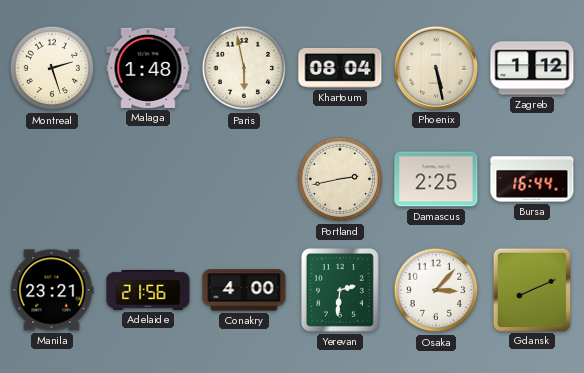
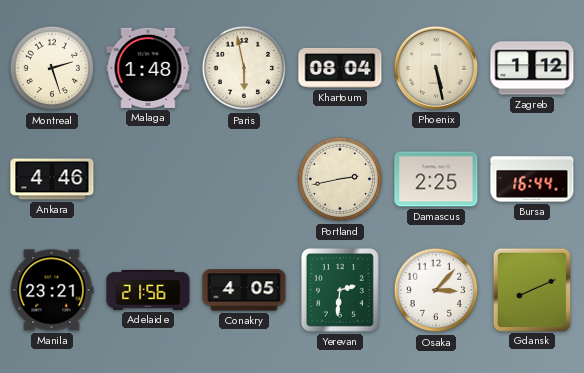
Ankara: none -> 4:46
Conakry: 4:00 -> 4:05
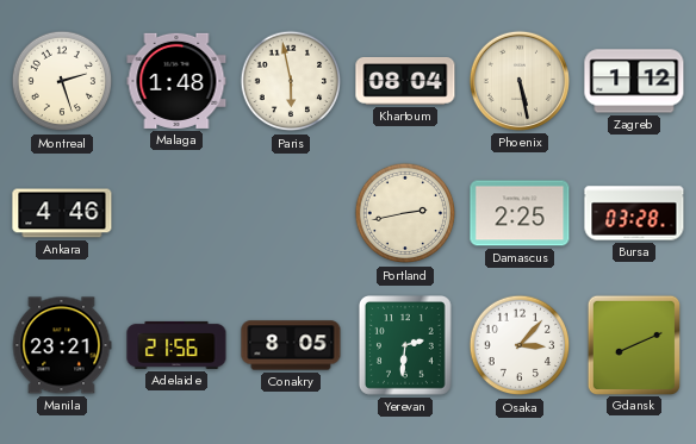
Bursa: 16:44 -> 03:28
Conakry: 4:05 -> 8:05
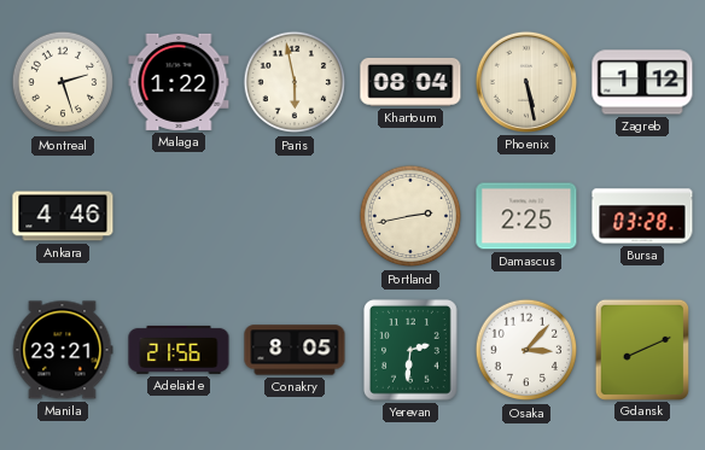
Malaga: 1:48 -> 1:22
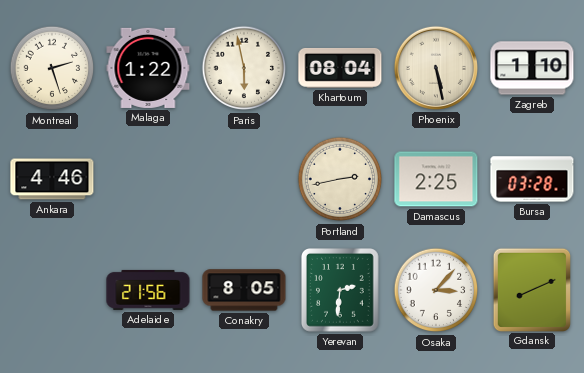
Zagreb: 1:12 -> 1:10
Manila: 23:21 -> none
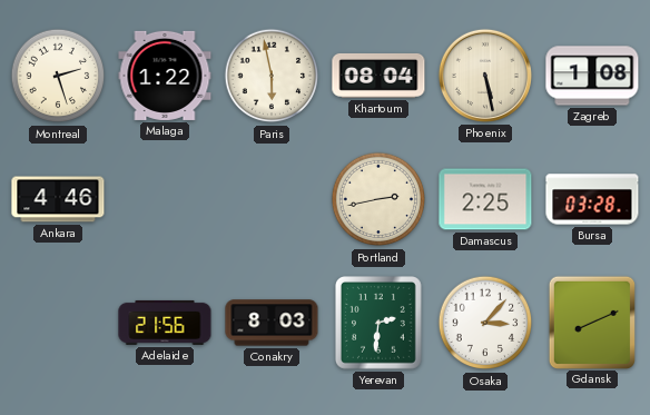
Zagreb: 1:10 -> 1:08
Conakry: 8:05 -> 8:03
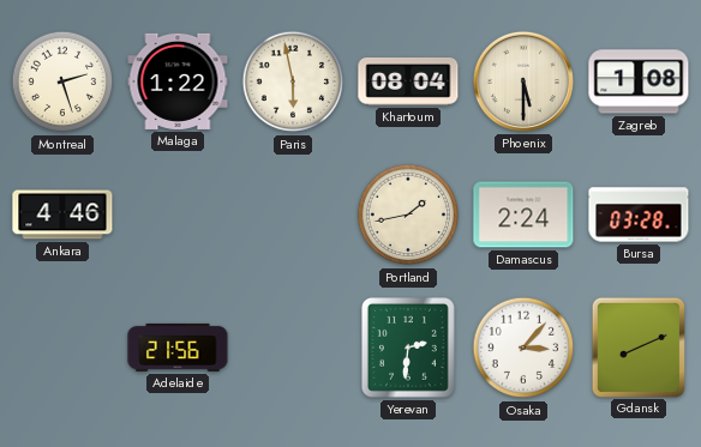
Phoenix: 5:28 -> 5:30
Portland: 2:43 -> 1:43
Damascus: 2:25 -> 2:24
Conakry: 8:03 -> none
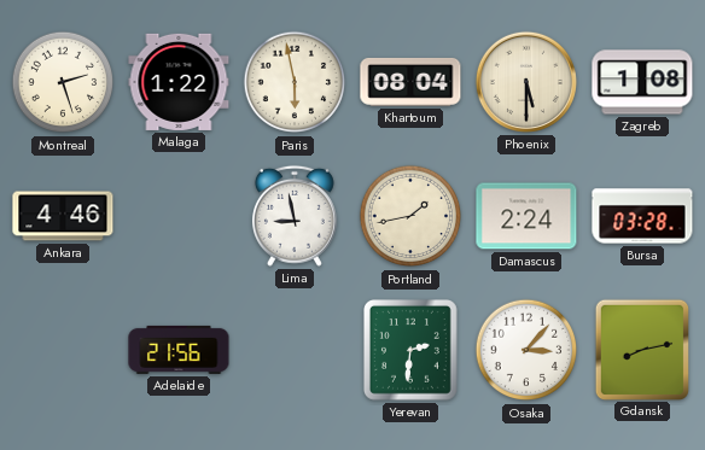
Lima: none -> 8:58
Gdansk: 8:11 -> 8:13
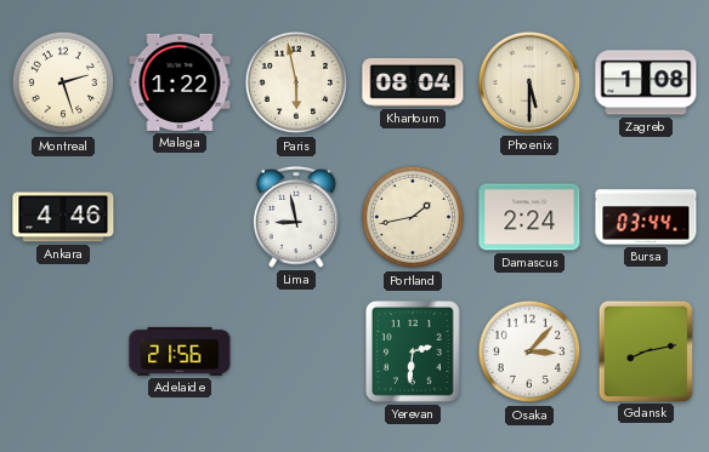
Bursa: 03:28 -> 03:44
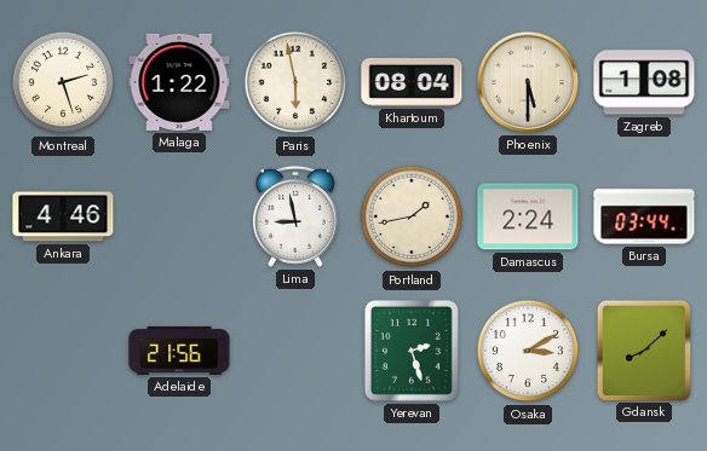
Yerevan: 2:31 -> 2:27
Osaka: 3:07 -> 3:10
Gdansk: 8:13 -> 8:08
